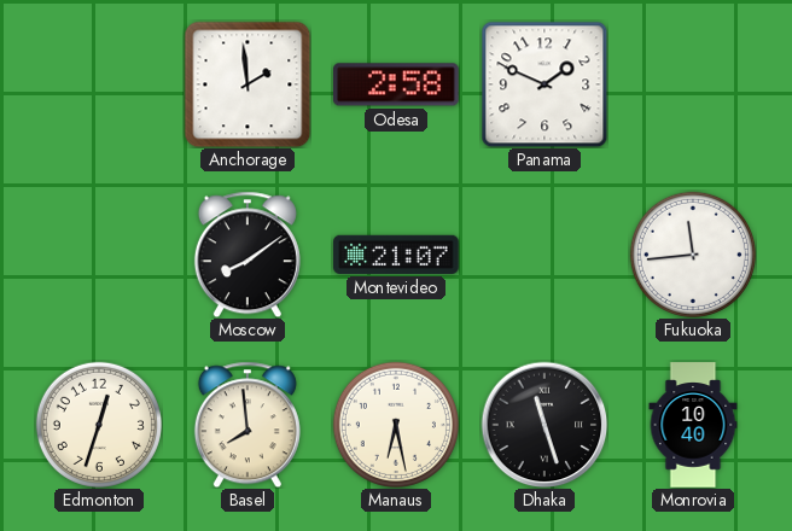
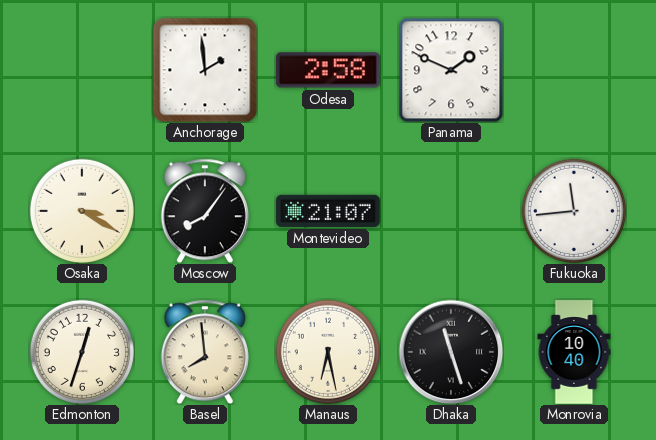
Osaka: none -> 3:20
Moscow: 8:09 -> 8:06
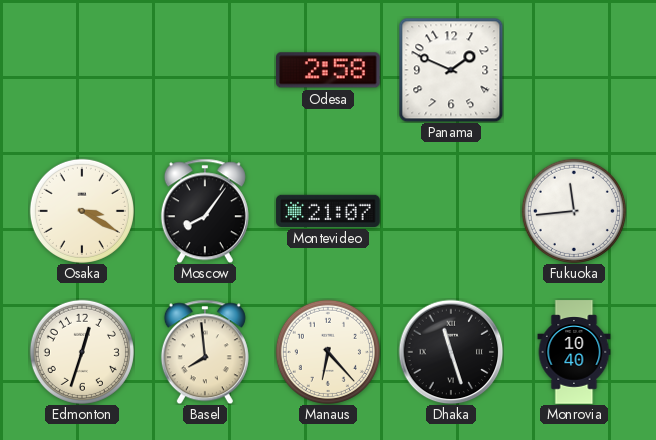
Anchorage: 1:59 -> none
Manaus: 6:28 -> 6:23
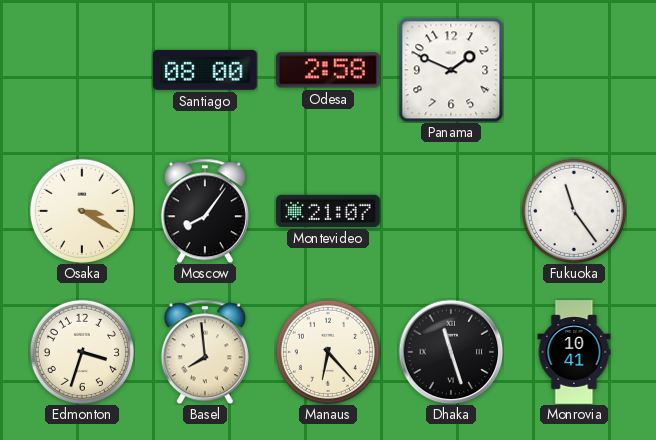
Santiago: none -> 08:00
Fukuoka: 11:44 -> 11:24
Edmonton: 12:33 -> 3:33
Monrovia: 10:40 -> 10:41
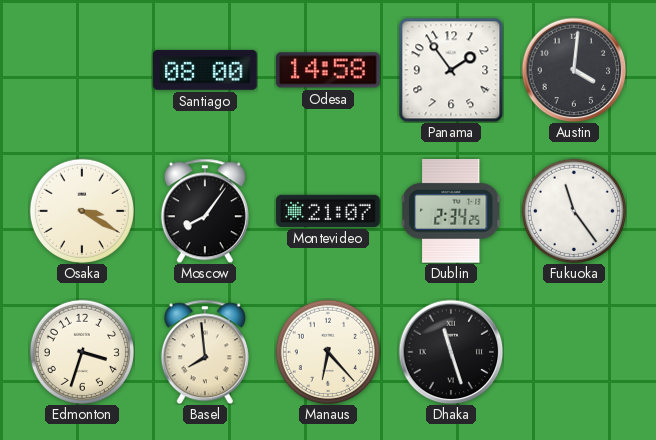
Odesa: 2:58 -> 14:58
Panama: 1:49 -> 1:54
Austin: none -> 4:01
Dublin: none -> 2:34
Monrovia: 10:41 -> none
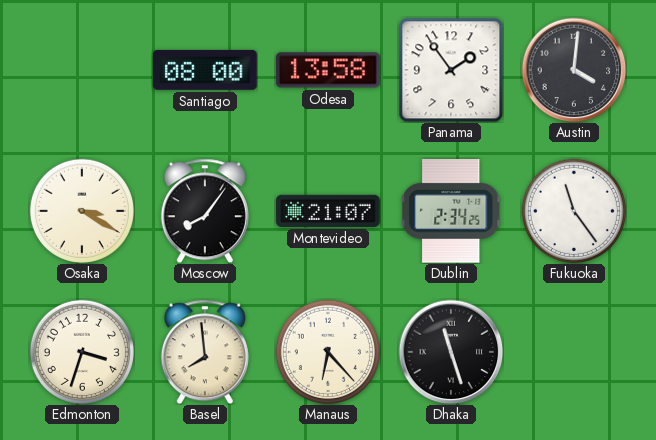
Odesa: 14:58 -> 13:58
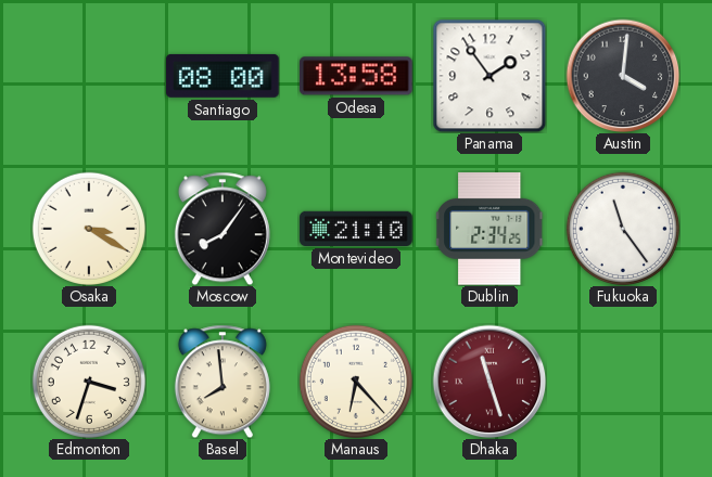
Montevideo: 21:07 -> 21:10
Dhaka dial: black -> burgundy
